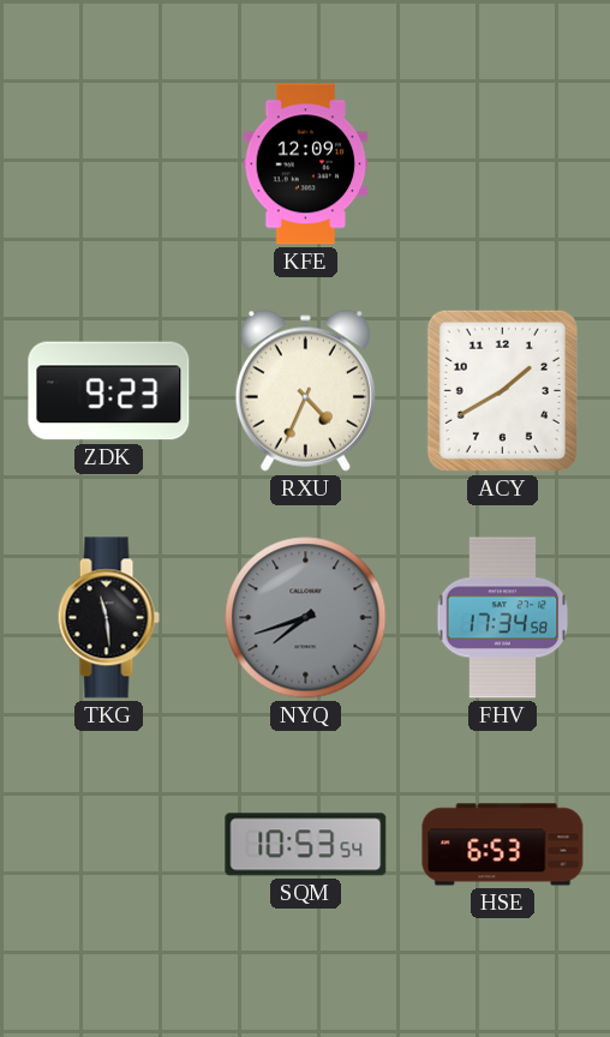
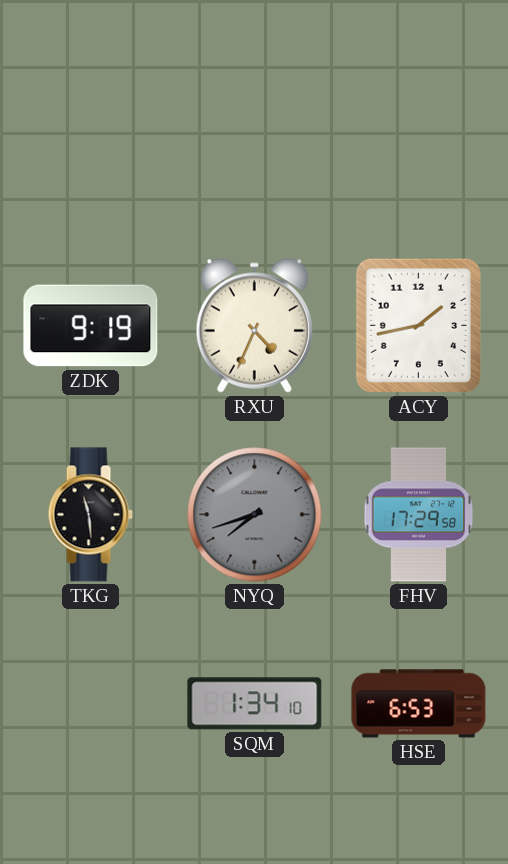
KFE: 12:09 -> none
ZDK: 9:23 -> 9:19
ACY: 1:40 -> 1:43
FHV: 17:34 -> 17:29
SQM: 10:53 -> 1:34
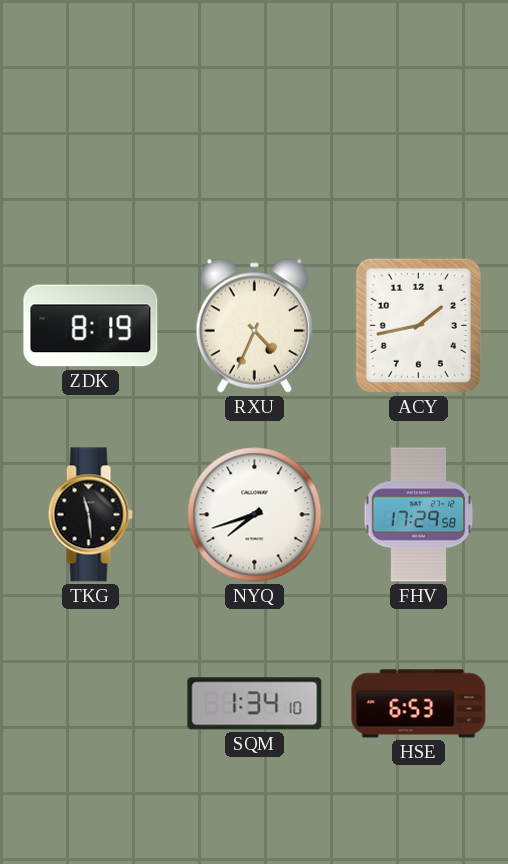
ZDK: 9:19 -> 8:19
NYQ dial: grey -> white
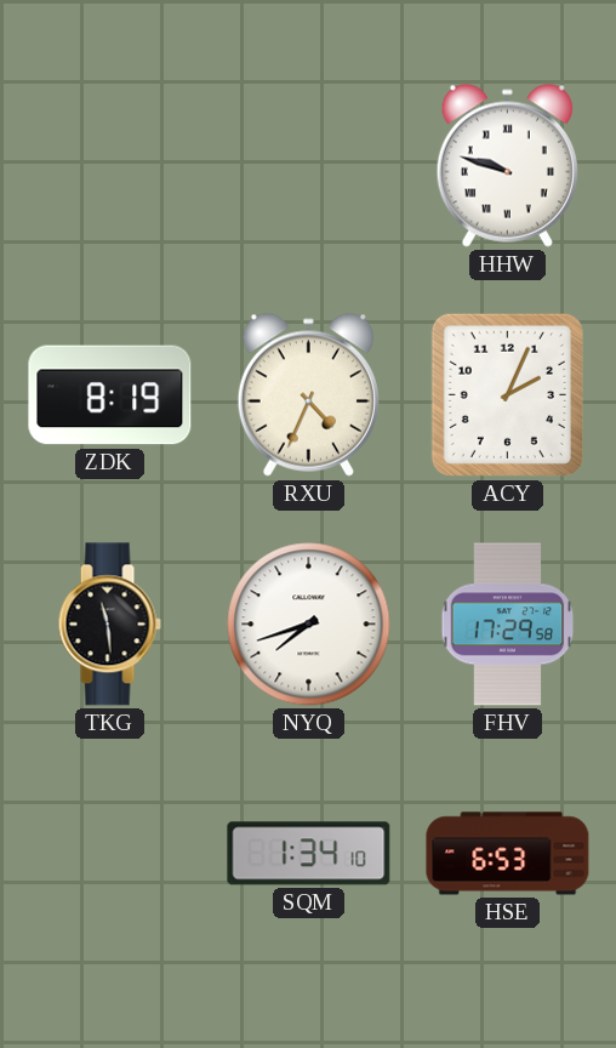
HHW: none -> 9:48
ACY: 1:43 -> 2:04
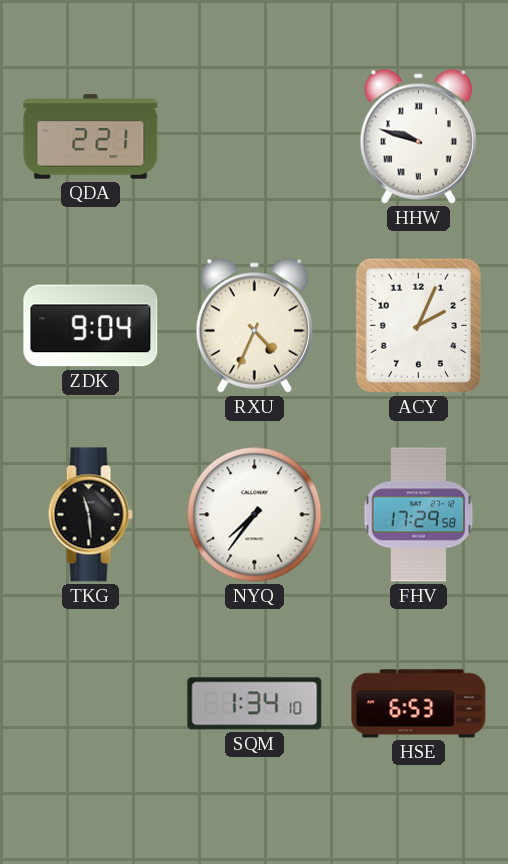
QDA: none -> 2:21
ZDK: 8:19 -> 9:04
NYQ: 7:42 -> 7:36
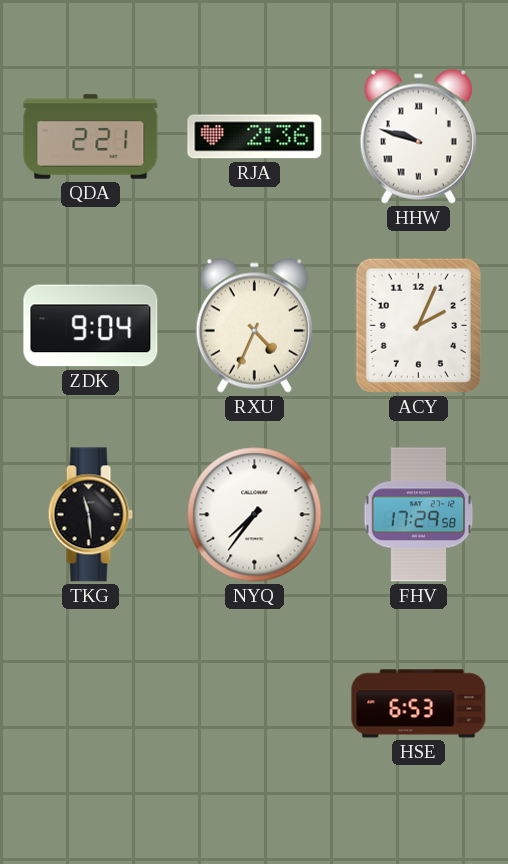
RJA: none -> 2:36
SQM: 1:34 -> none
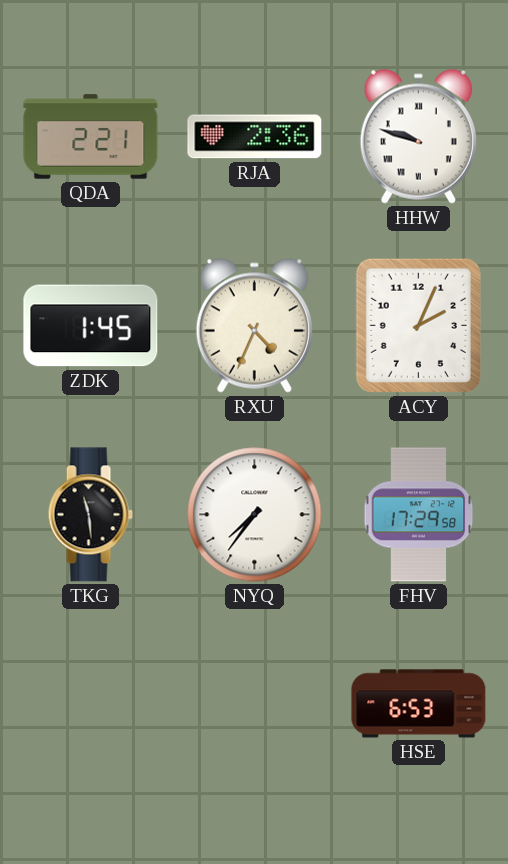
ZDK: 9:04 -> 1:45
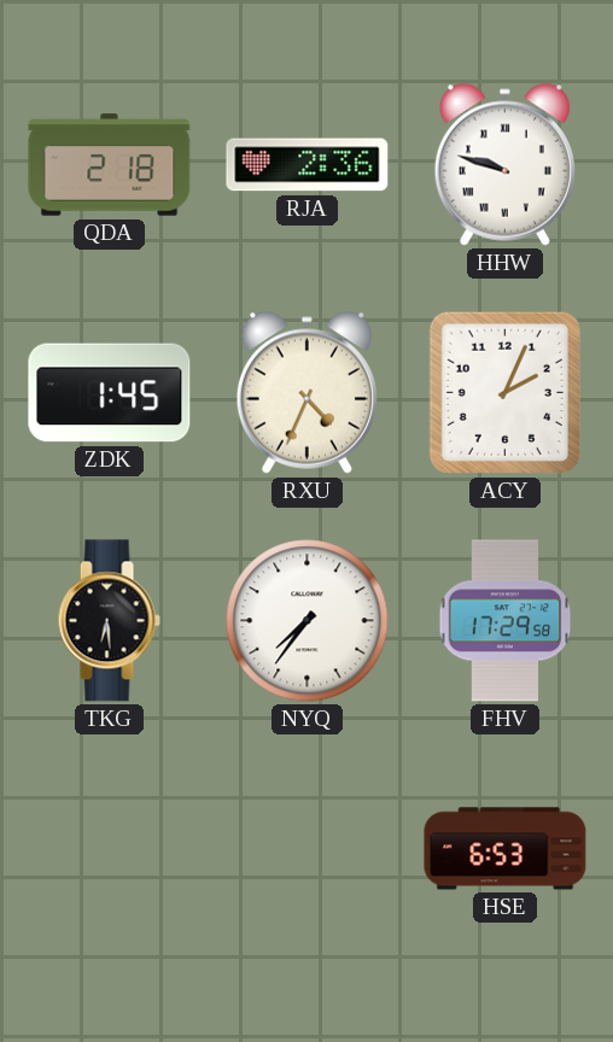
QDA: 2:21 -> 2:18
TKG: 11:29 -> 6:29
